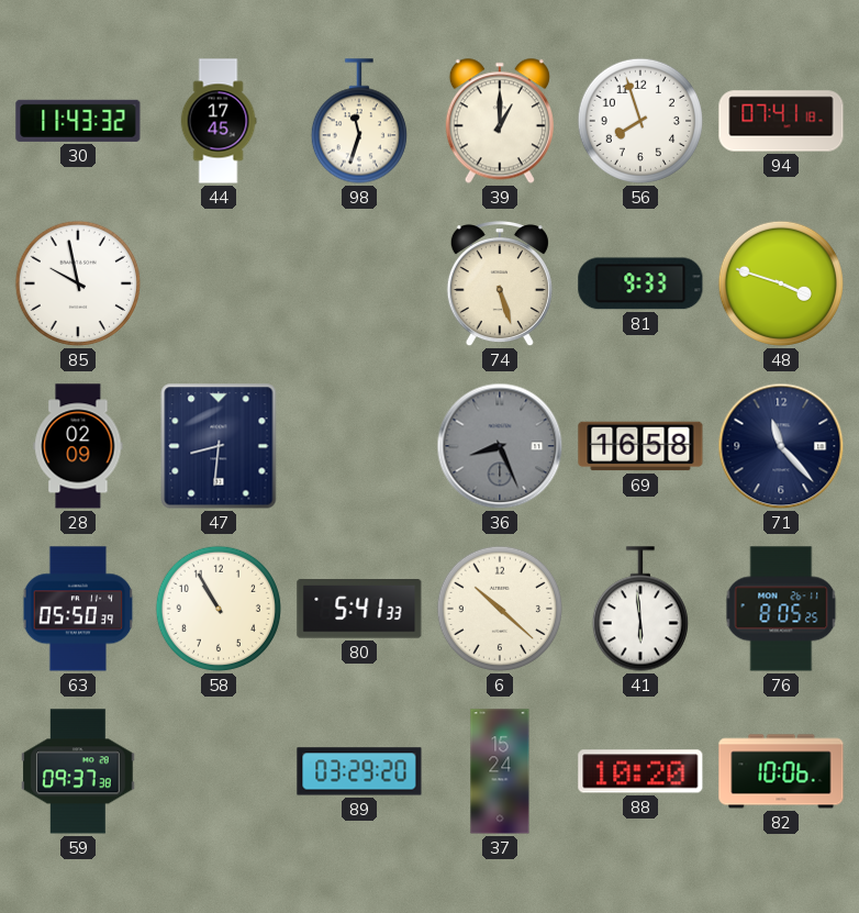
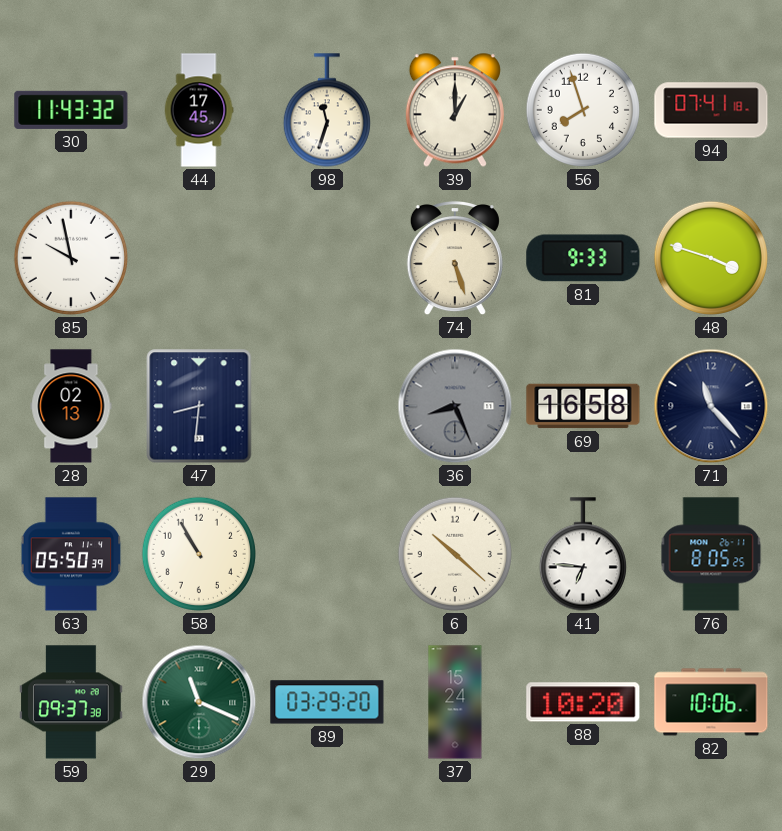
28: 02:09 -> 02:13
80: 5:41 -> none
41: 5:59 -> 6:46
29: none -> 11:19
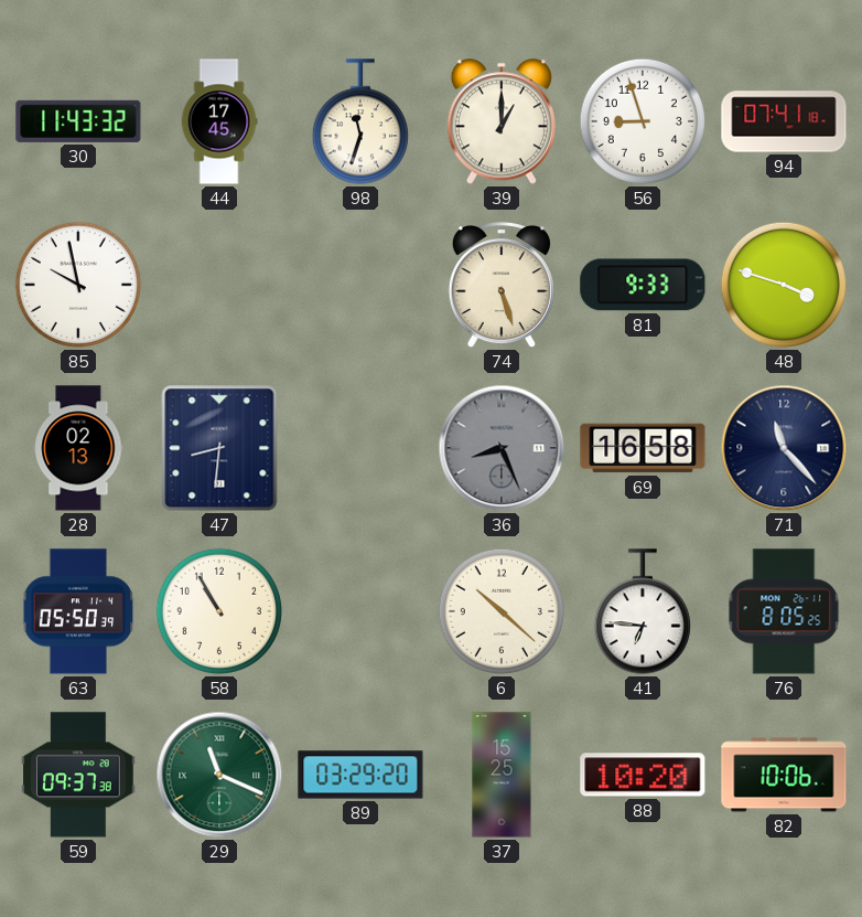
56: 7:57 -> 8:57
37: 15:24 -> 15:25
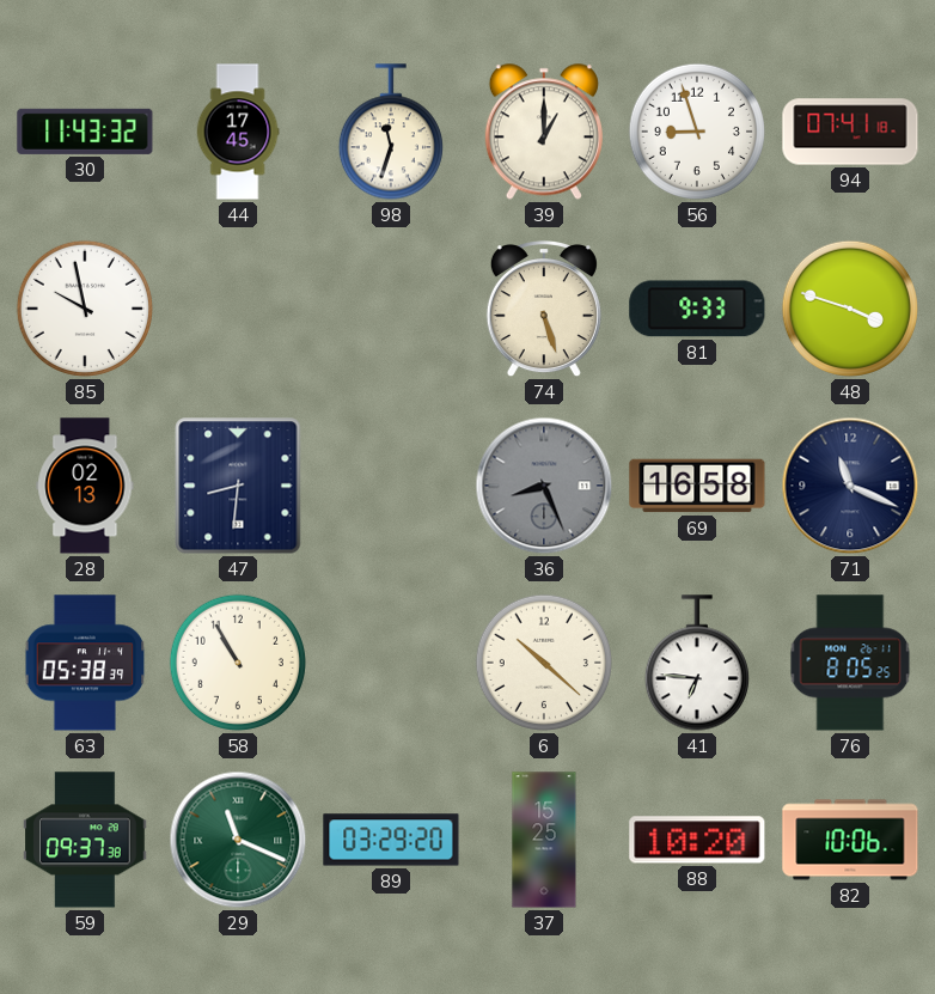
71: 11:23 -> 11:19
63: 05:50 -> 05:38
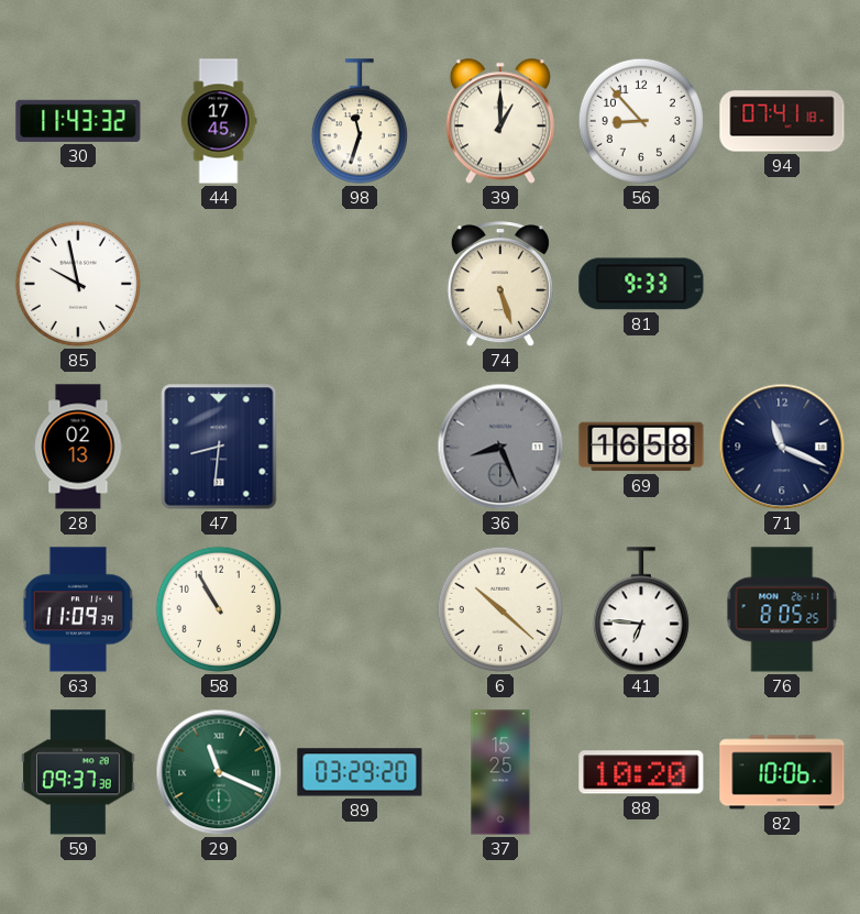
56: 8:57 -> 8:53
48: 3:48 -> none
63: 05:38 -> 11:09
